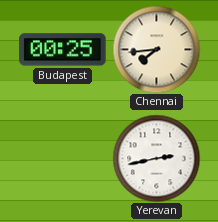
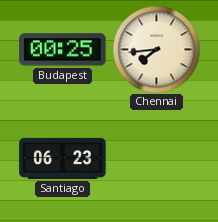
Santiago: none -> 06:23
Yerevan: 2:43 -> none
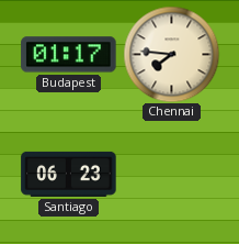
Budapest: 00:25 -> 01:17
Chennai: 7:44 -> 7:46
